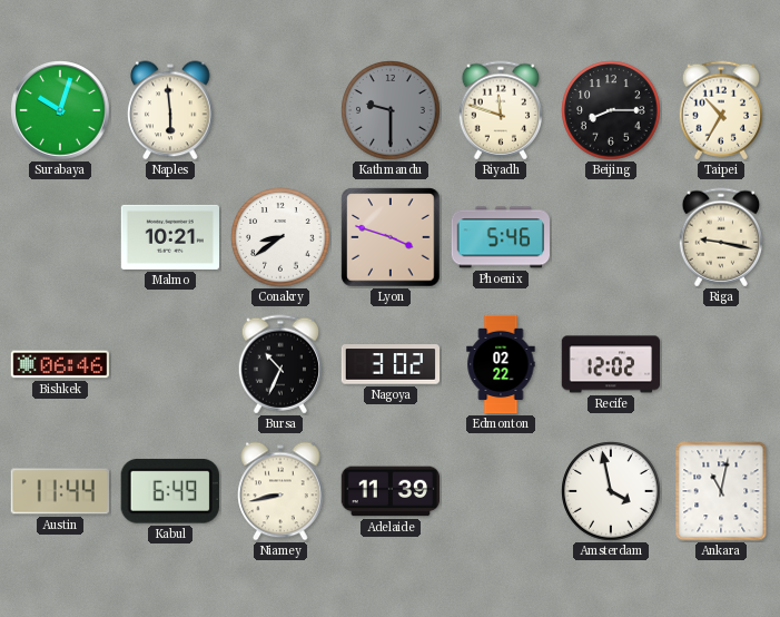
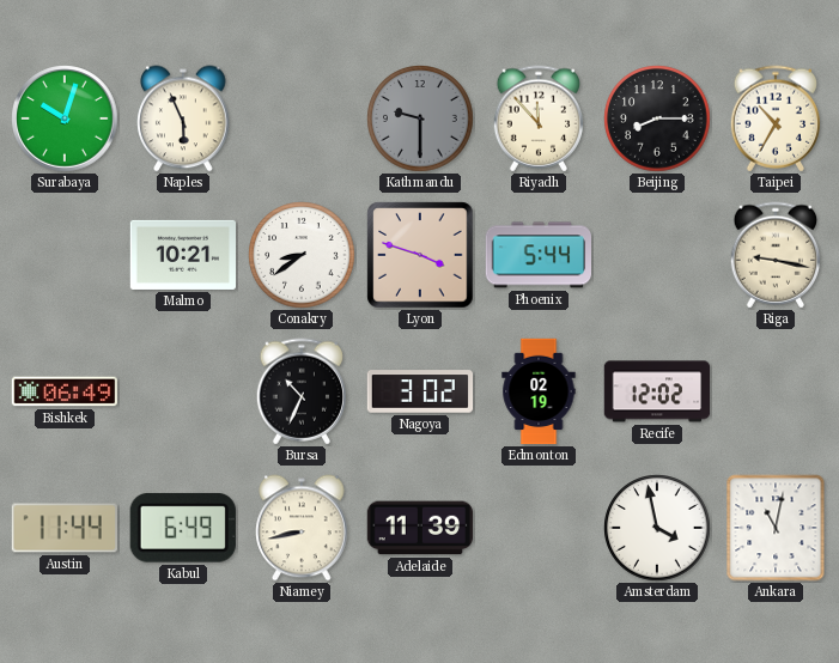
Naples: 5:59 -> 5:56
Riyadh: 11:48 -> 11:53
Phoenix: 5:46 -> 5:44
Bishkek: 06:46 -> 06:49
Edmonton: 02:22 -> 02:19
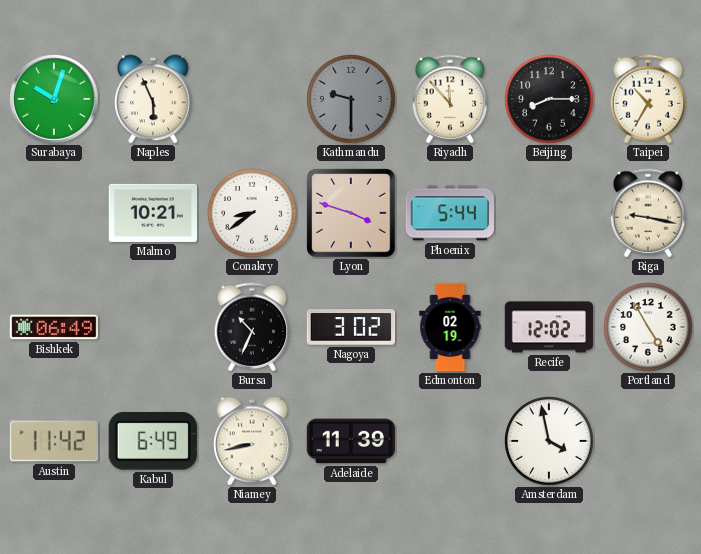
Portland: none -> 4:55
Austin: 11:44 -> 11:42
Ankara: 11:02 -> none
